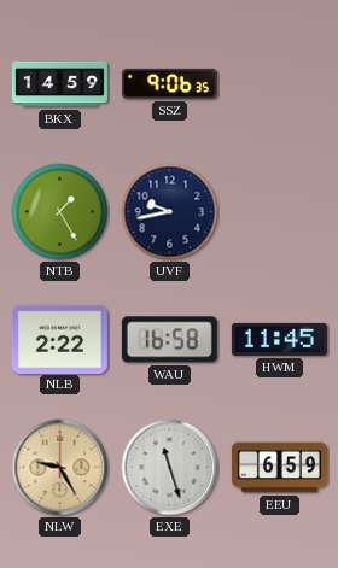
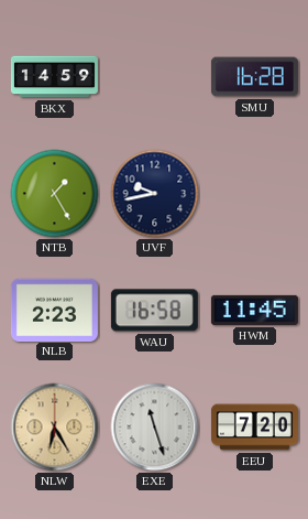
SSZ: 9:06 -> none
SMU: none -> 16:28
NLB: 2:22 -> 2:23
NLW: 9:25 -> 6:25
EEU: 6:59 -> 7:20
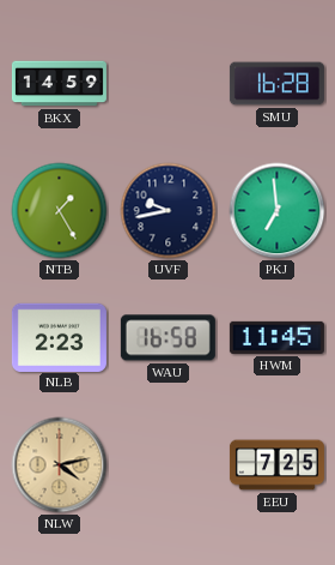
PKJ: none -> 6:59
NLW: 6:25 -> 4:13
EXE: 11:27 -> none
EEU: 7:20 -> 7:25
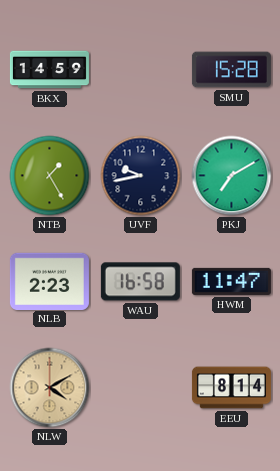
SMU: 16:28 -> 15:28
PKJ: 6:59 -> 7:10
HWM: 11:45 -> 11:47
NLW: 4:13 -> 4:10
EEU: 7:25 -> 8:14
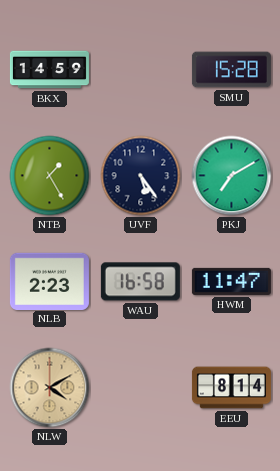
UVF: 9:43 -> 5:24
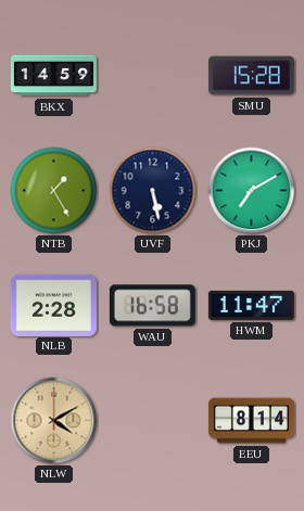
UVF: 5:24 -> 5:28
NLB: 2:23 -> 2:28
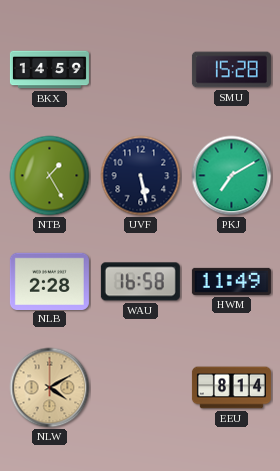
HWM: 11:47 -> 11:49
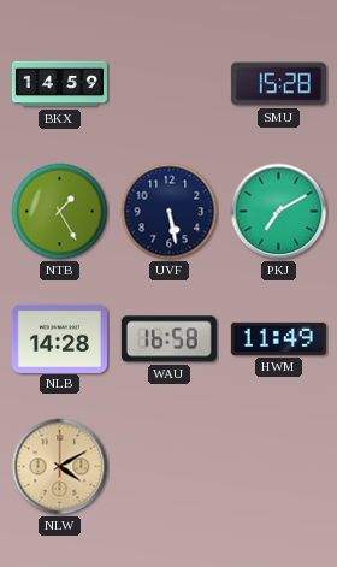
NLB: 2:28 -> 14:28
EEU: 8:14 -> none
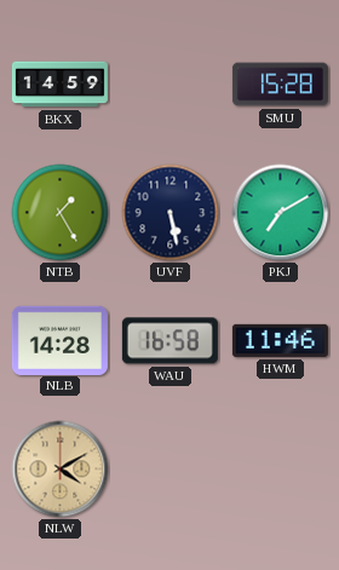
HWM: 11:49 -> 11:46
